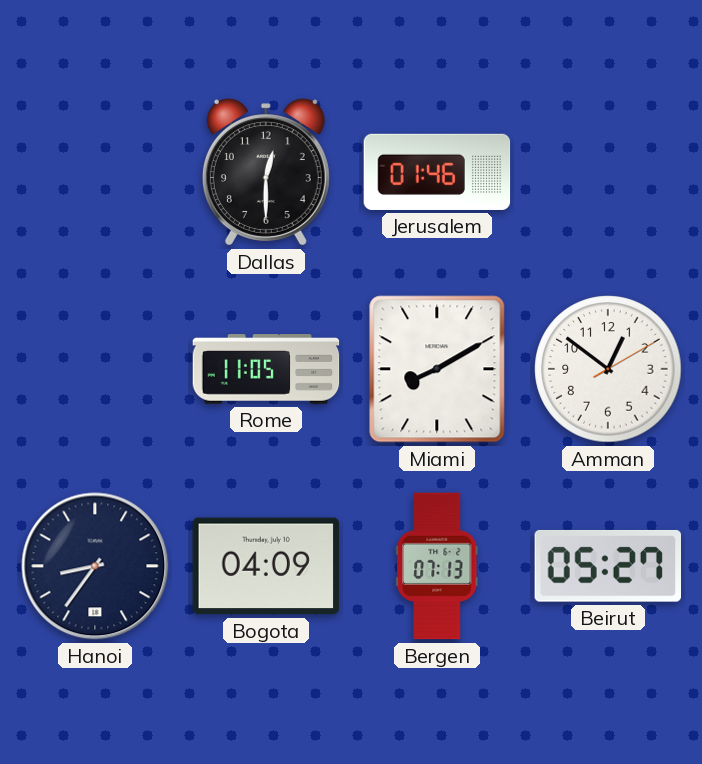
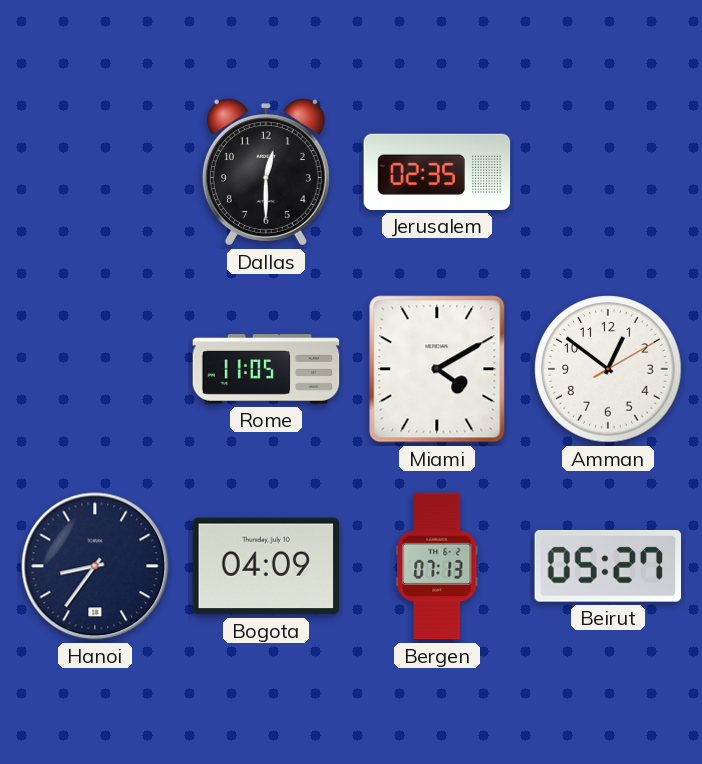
Jerusalem: 01:46 -> 02:35
Miami: 8:10 -> 4:10
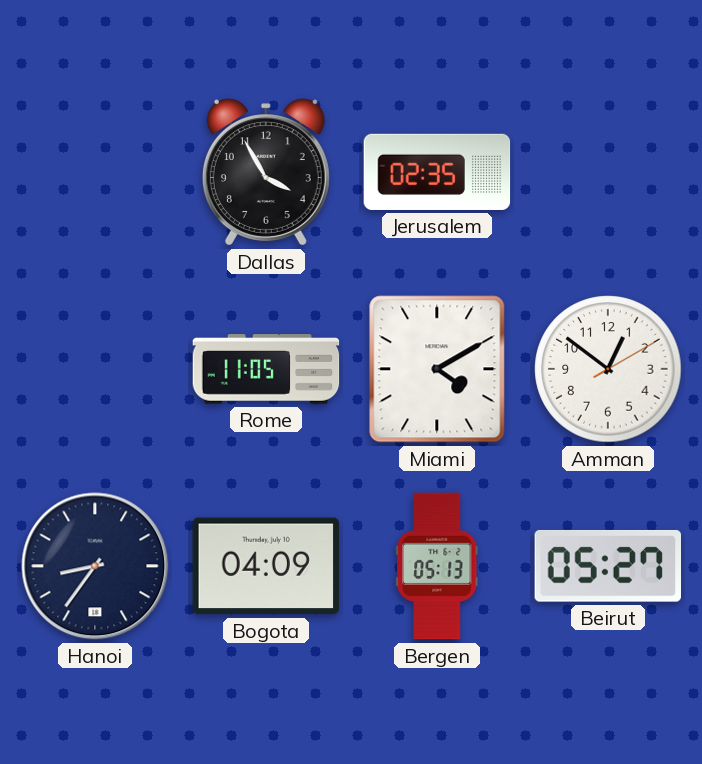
Dallas: 12:30 -> 3:55
Bergen: 07:13 -> 05:13
